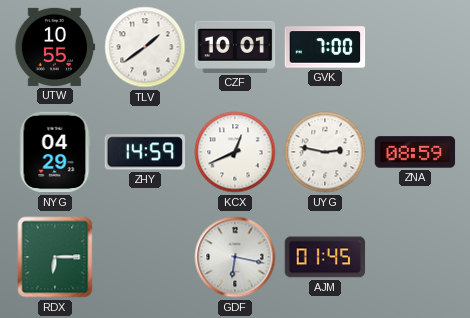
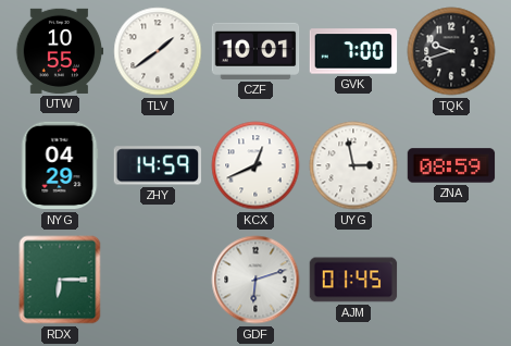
TQK: none -> 9:42
UYG: 2:47 -> 2:58
GDF: 6:17 -> 6:12
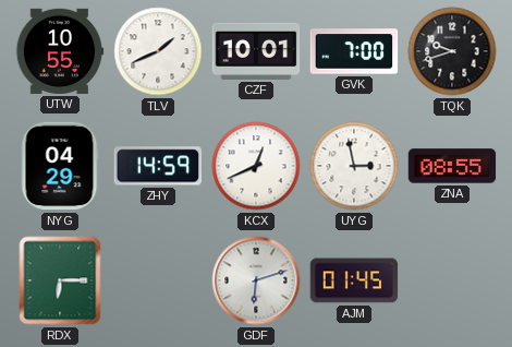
TLV: 1:39 -> 1:41
ZNA: 08:59 -> 08:55
